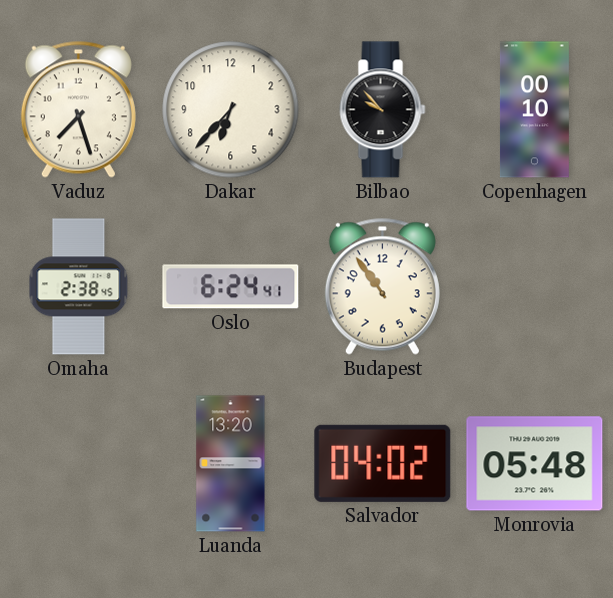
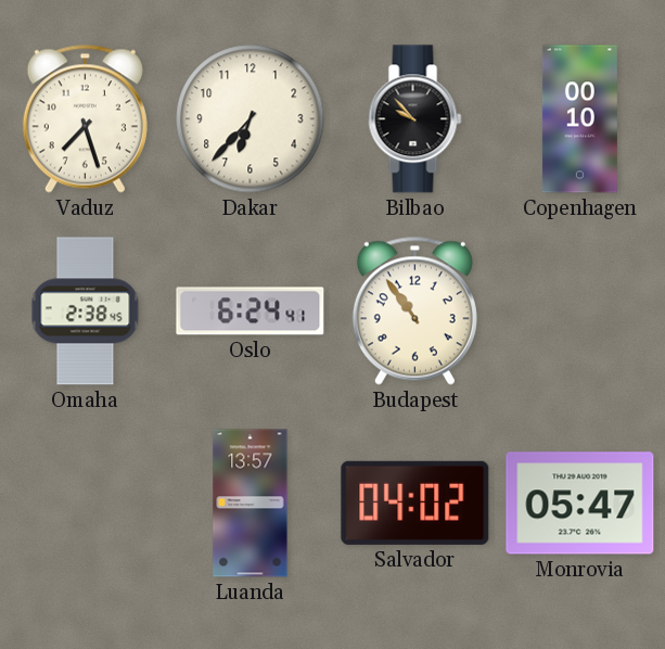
Luanda: 13:20 -> 13:57
Monrovia: 05:48 -> 05:47
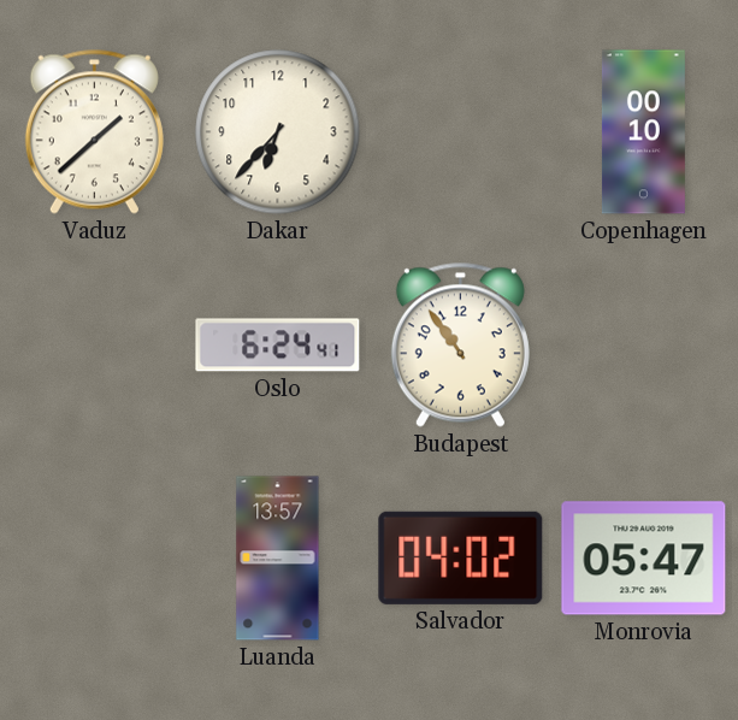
Vaduz: 7:27 -> 1:38
Bilbao: 9:53 -> none
Omaha: 2:38 -> none
